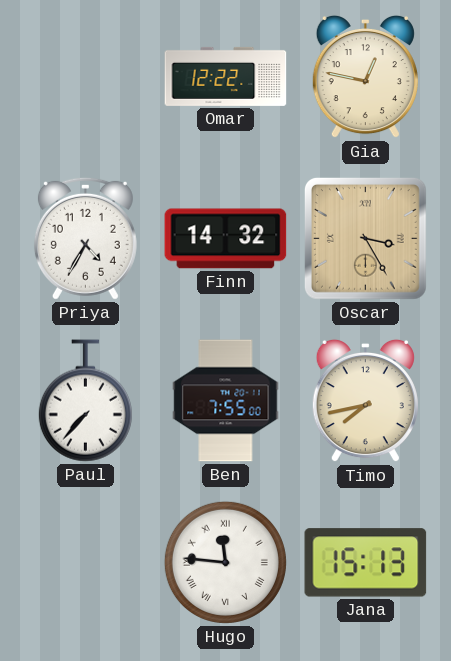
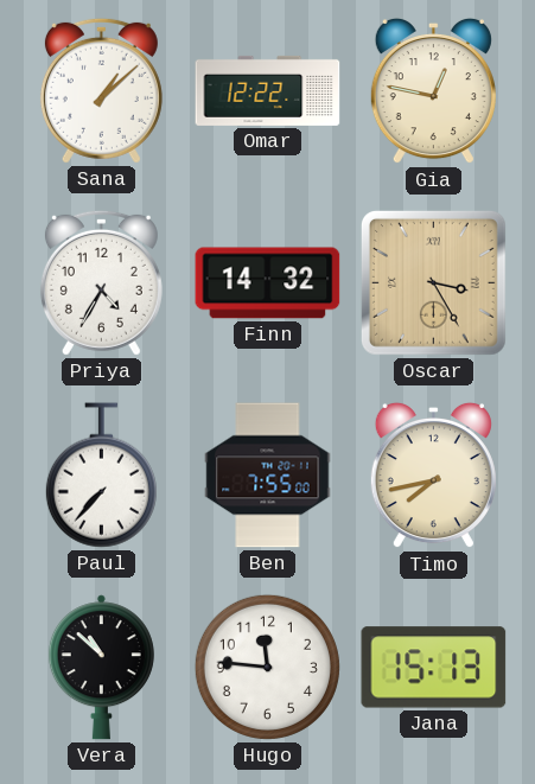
Sana: none -> 1:08
Vera: none -> 10:52
Hugo numerals: Roman -> Arabic
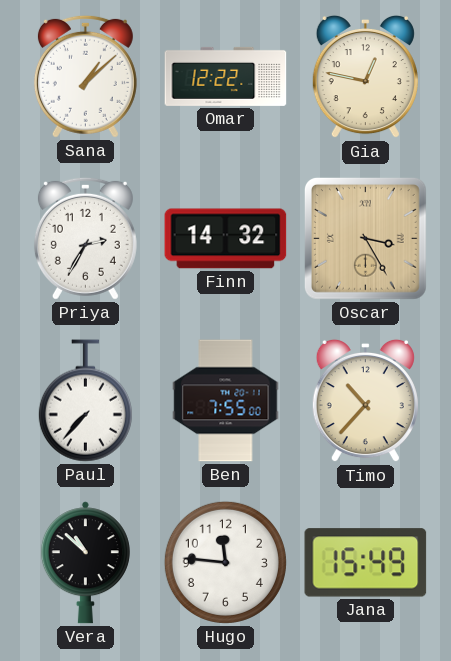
Priya: 4:35 -> 2:35
Timo: 7:43 -> 10:37
Jana: 15:13 -> 15:49
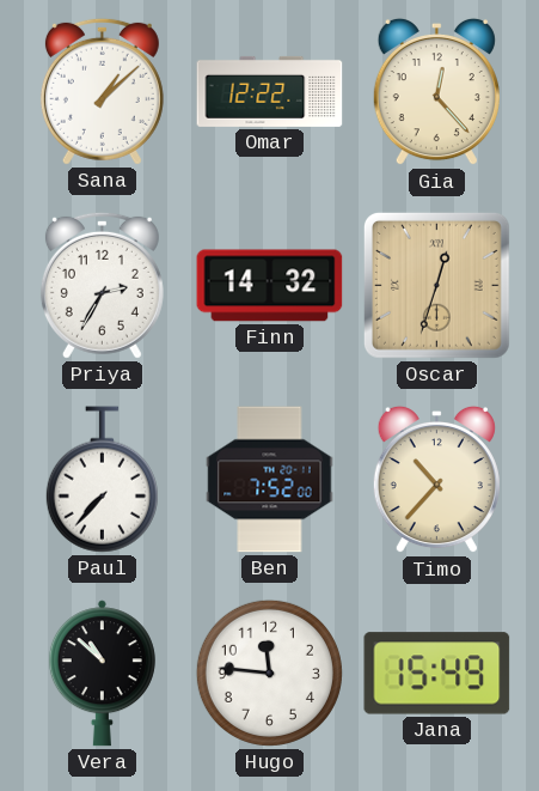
Gia: 12:47 -> 12:23
Oscar: 3:25 -> 12:33
Ben: 7:55 -> 7:52
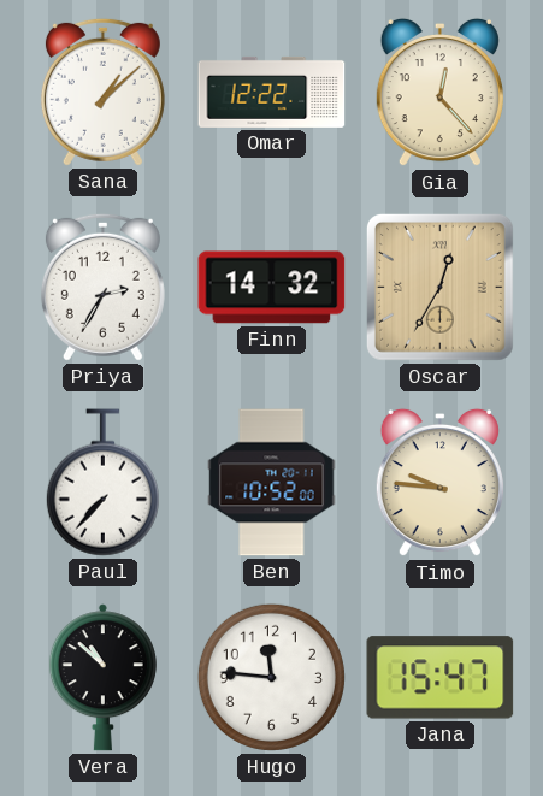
Oscar: 12:33 -> 12:35
Ben: 7:52 -> 10:52
Timo: 10:37 -> 9:46
Jana: 15:49 -> 15:47
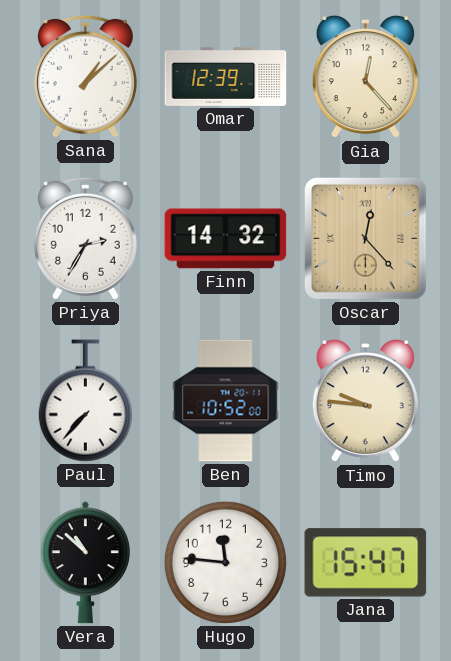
Omar: 12:22 -> 12:39
Oscar: 12:35 -> 12:23
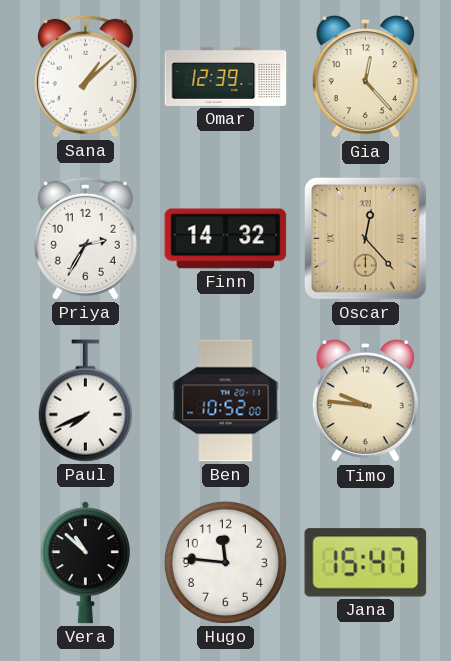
Paul: 7:37 -> 7:41
